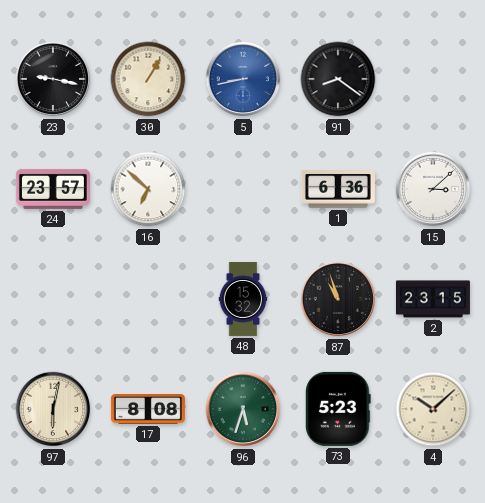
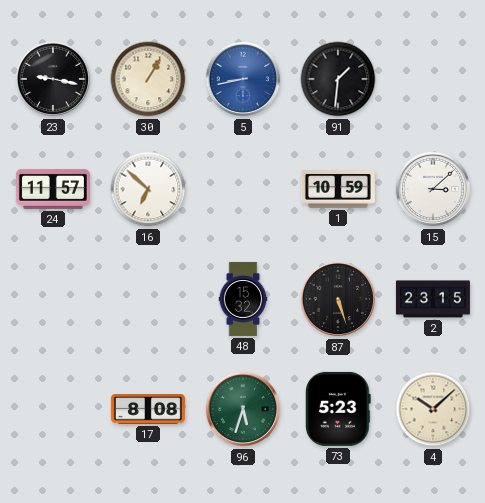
91: 8:21 -> 1:31
24: 23:57 -> 11:57
1: 6:36 -> 10:59
87: 10:57 -> 5:27
97: 6:02 -> none
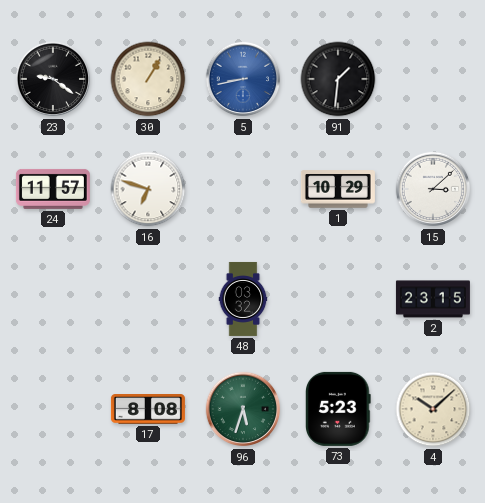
23: 9:17 -> 9:21
16: 6:52 -> 6:48
1: 10:59 -> 10:29
48: 15:32 -> 03:32
87: 5:27 -> none
